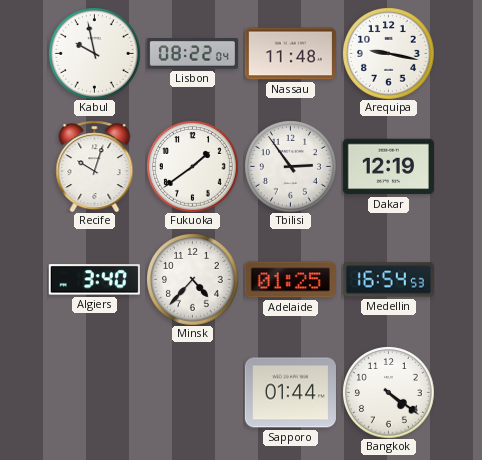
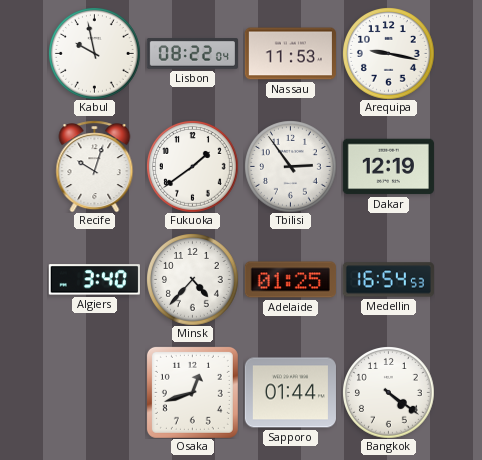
Nassau: 11:48 -> 11:53
Osaka: none -> 12:42
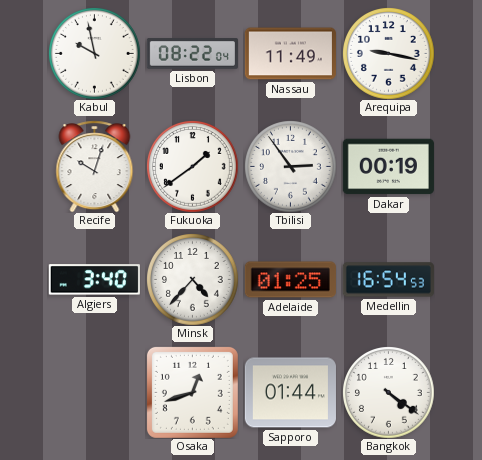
Nassau: 11:53 -> 11:49
Dakar: 12:19 -> 00:19
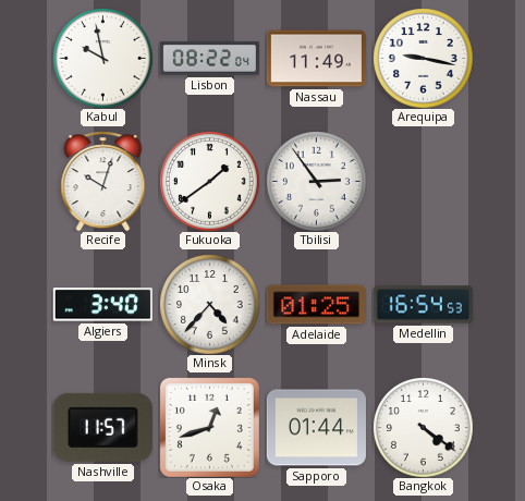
Dakar: 00:19 -> none
Nashville: none -> 11:57
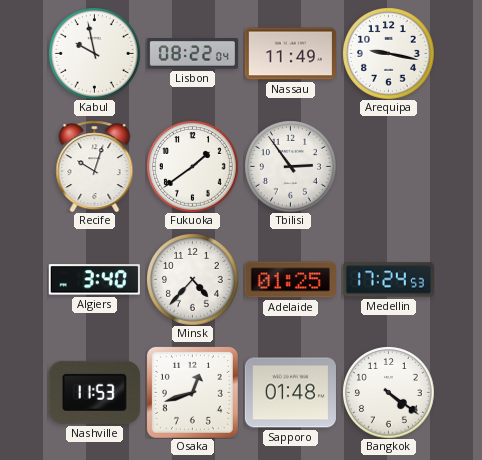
Medellin: 16:54 -> 17:24
Nashville: 11:57 -> 11:53
Sapporo: 01:44 -> 01:48
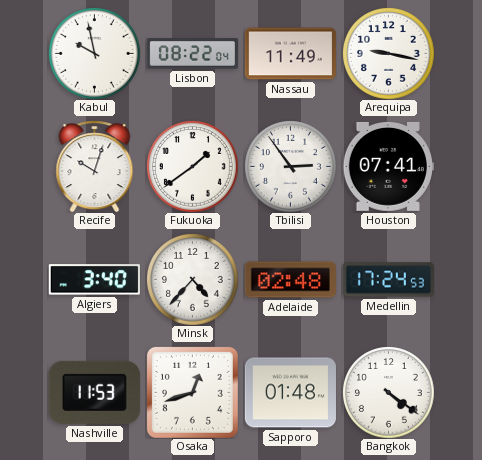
Houston: none -> 07:41
Adelaide: 01:25 -> 02:48
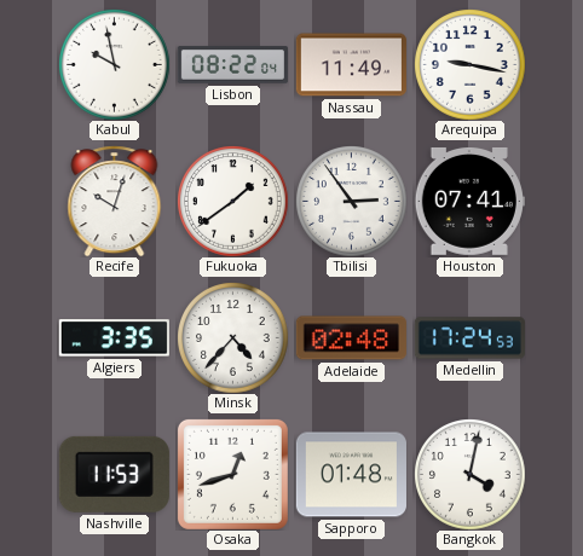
Algiers: 3:40 -> 3:35
Bangkok: 4:21 -> 4:02
